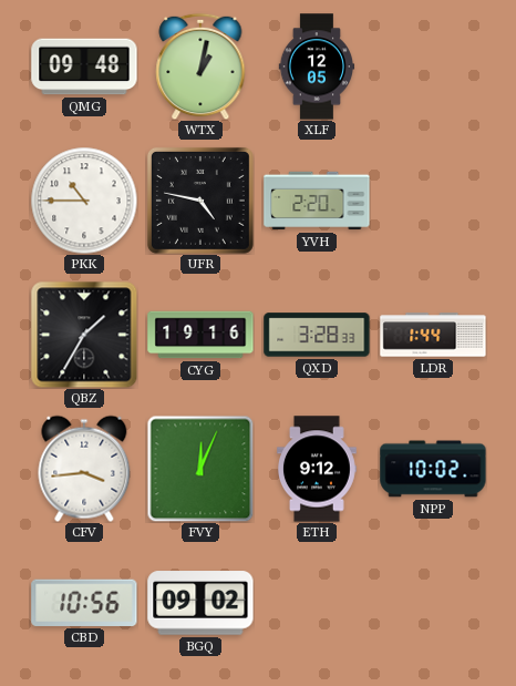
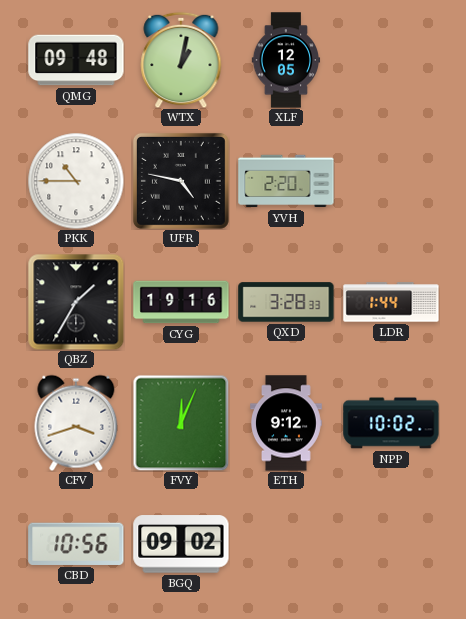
CFV: 3:44 -> 3:42
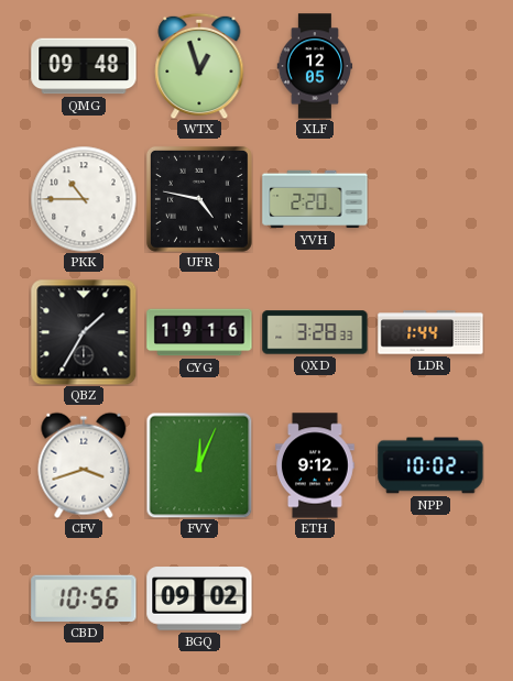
WTX: 1:02 -> 12:57
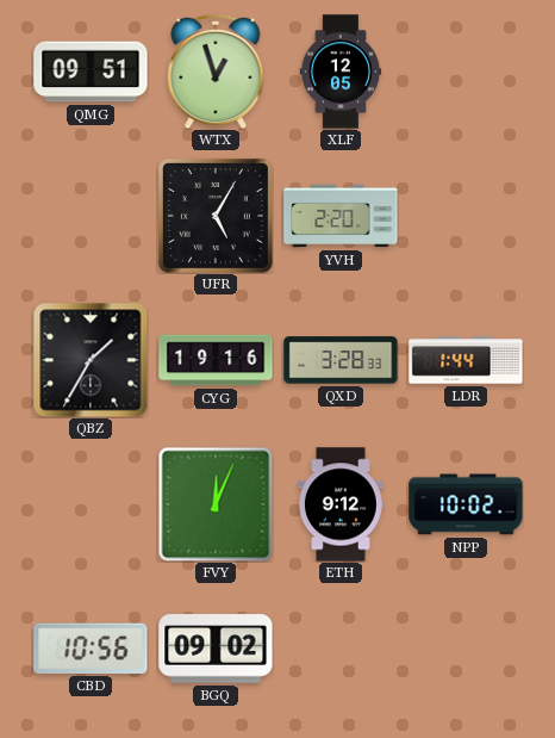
QMG: 09:48 -> 09:51
PKK: 10:45 -> none
UFR: 4:47 -> 5:05
CFV: 3:42 -> none
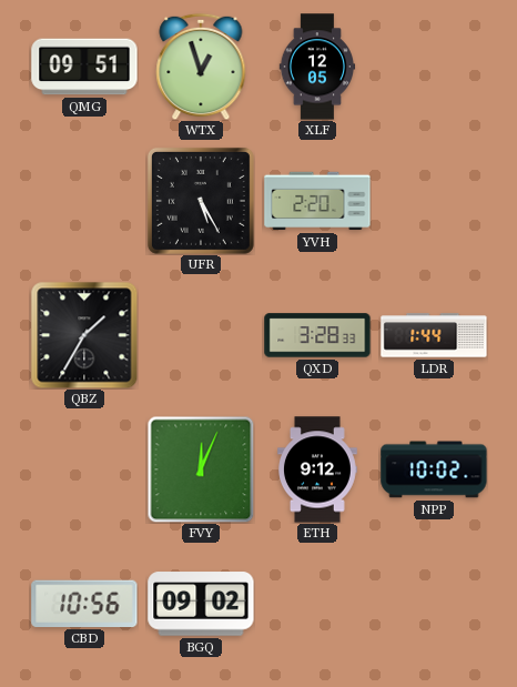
UFR: 5:05 -> 5:25
CYG: 19:16 -> none
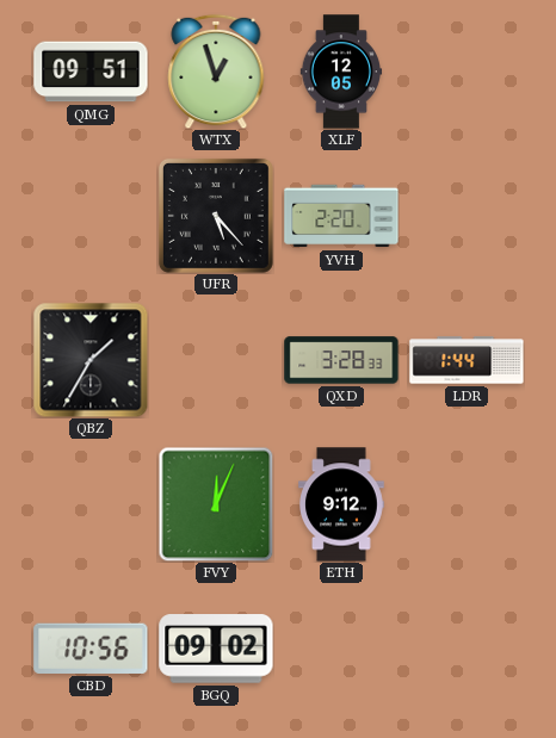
UFR: 5:25 -> 5:23
NPP: 10:02 -> none
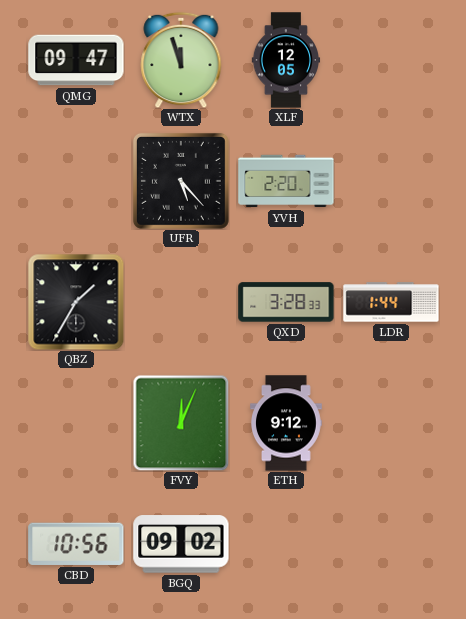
QMG: 09:51 -> 09:47
WTX: 12:57 -> 11:57
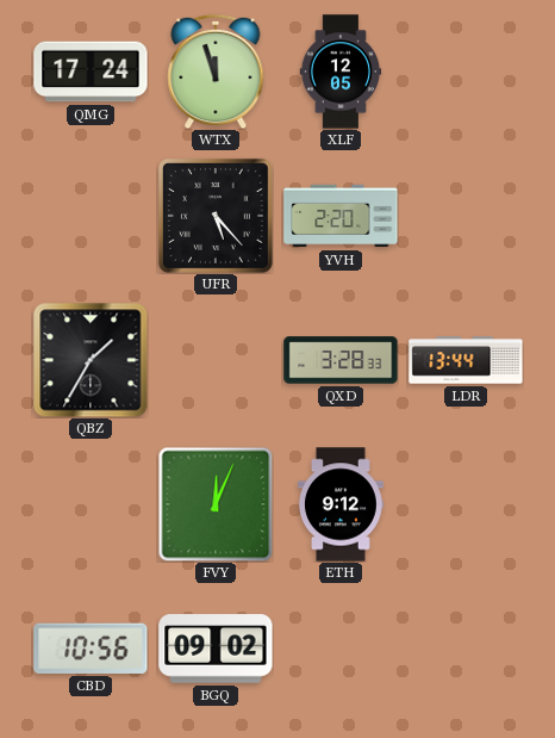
QMG: 09:47 -> 17:24
LDR: 1:44 -> 13:44
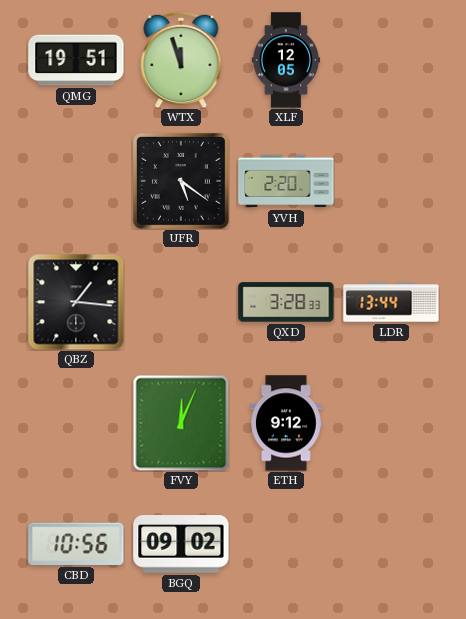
QMG: 17:24 -> 19:51
UFR: 5:23 -> 5:21
QBZ: 1:35 -> 1:16
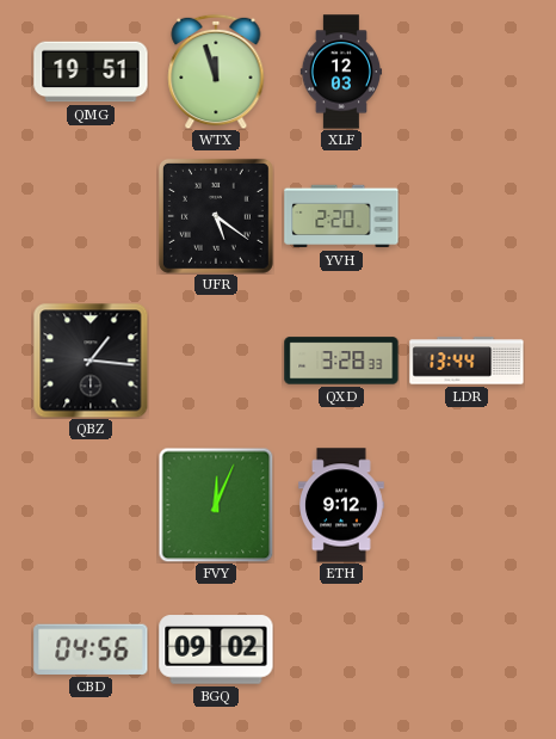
XLF: 12:05 -> 12:03
CBD: 10:56 -> 04:56
